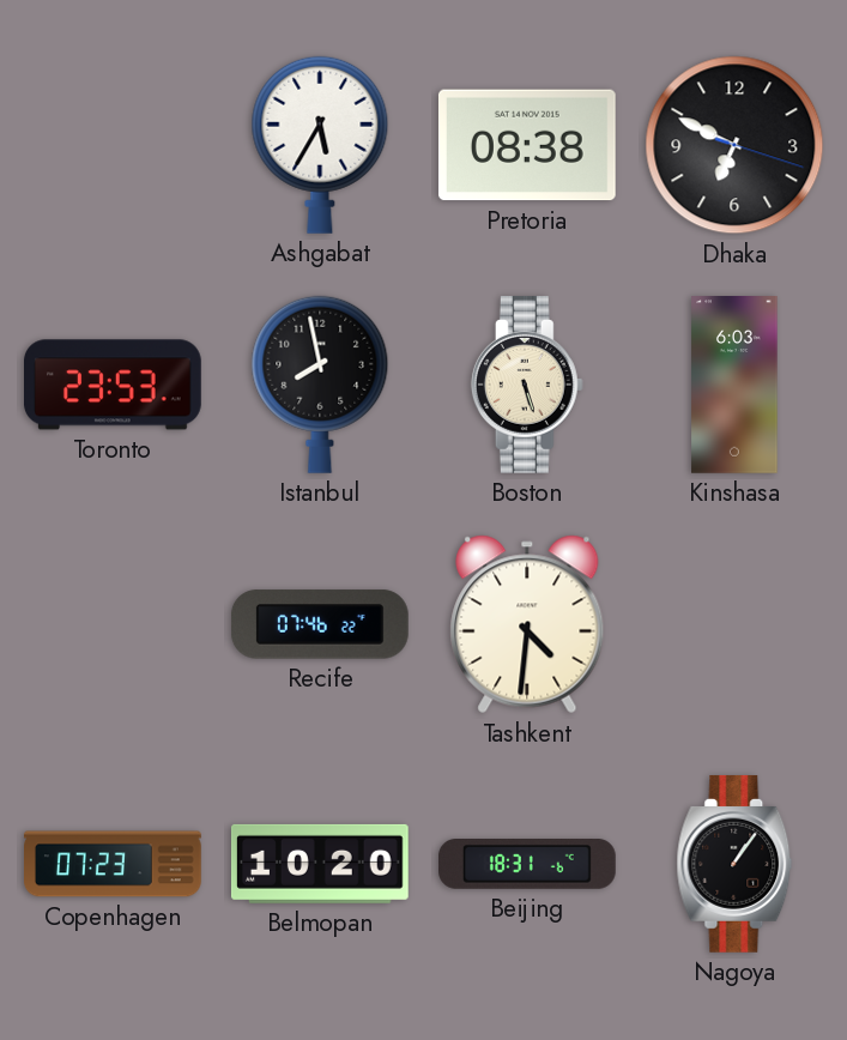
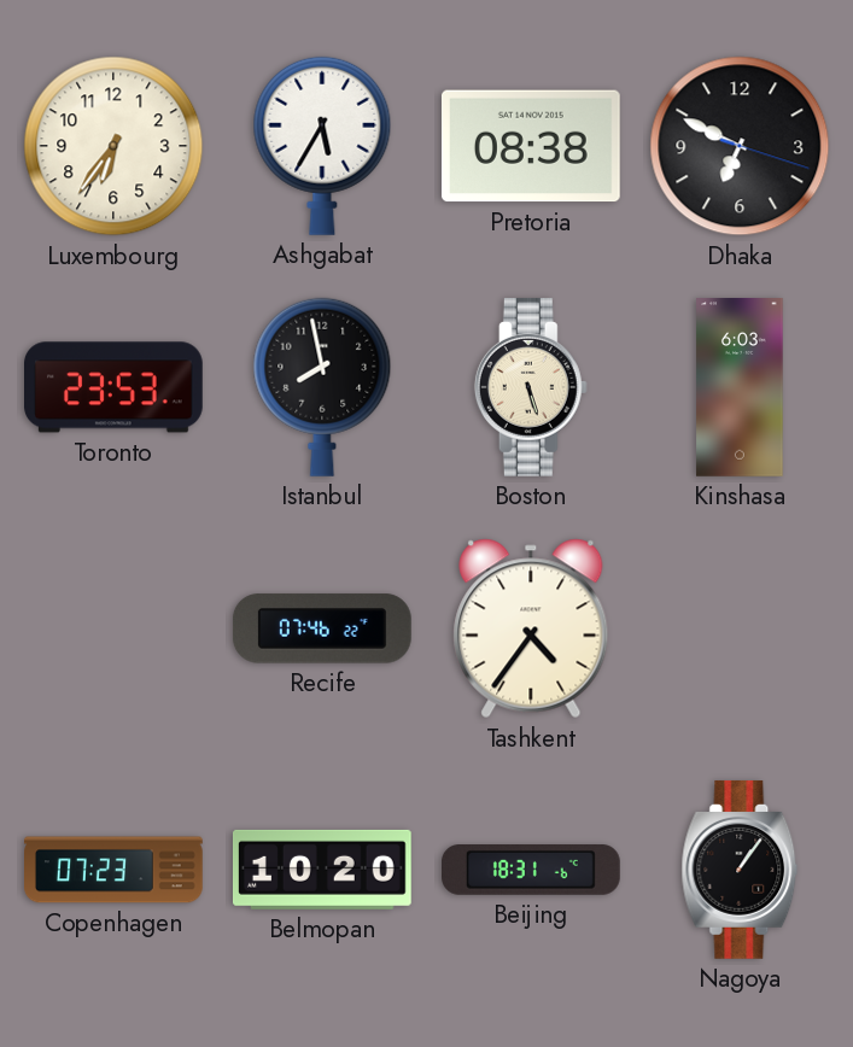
Luxembourg: none -> 6:36
Tashkent: 4:31 -> 4:36
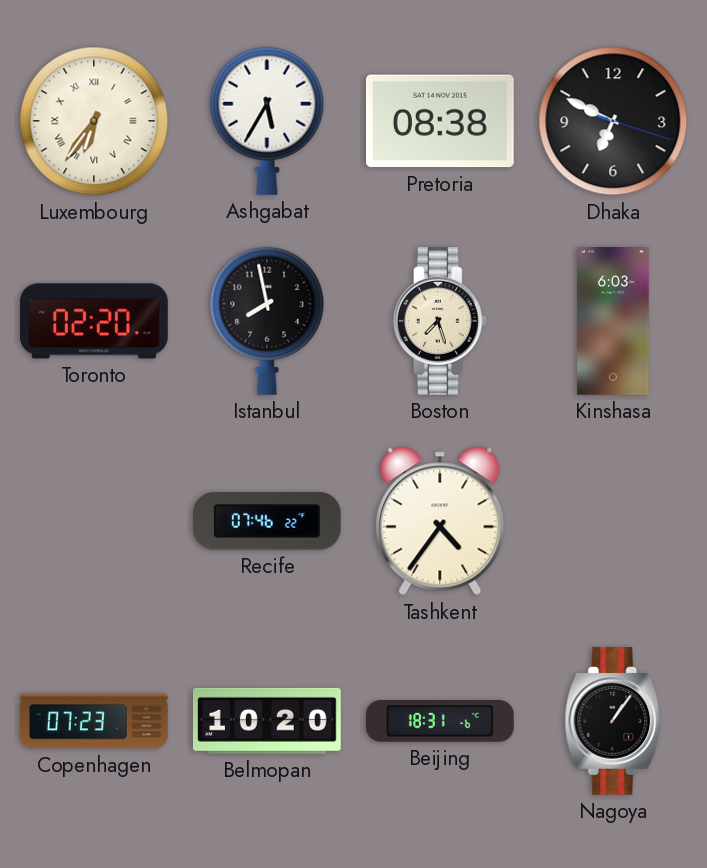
Luxembourg numerals: Arabic -> Roman
Toronto: 23:53 -> 02:20
Boston: 5:27 -> 7:27
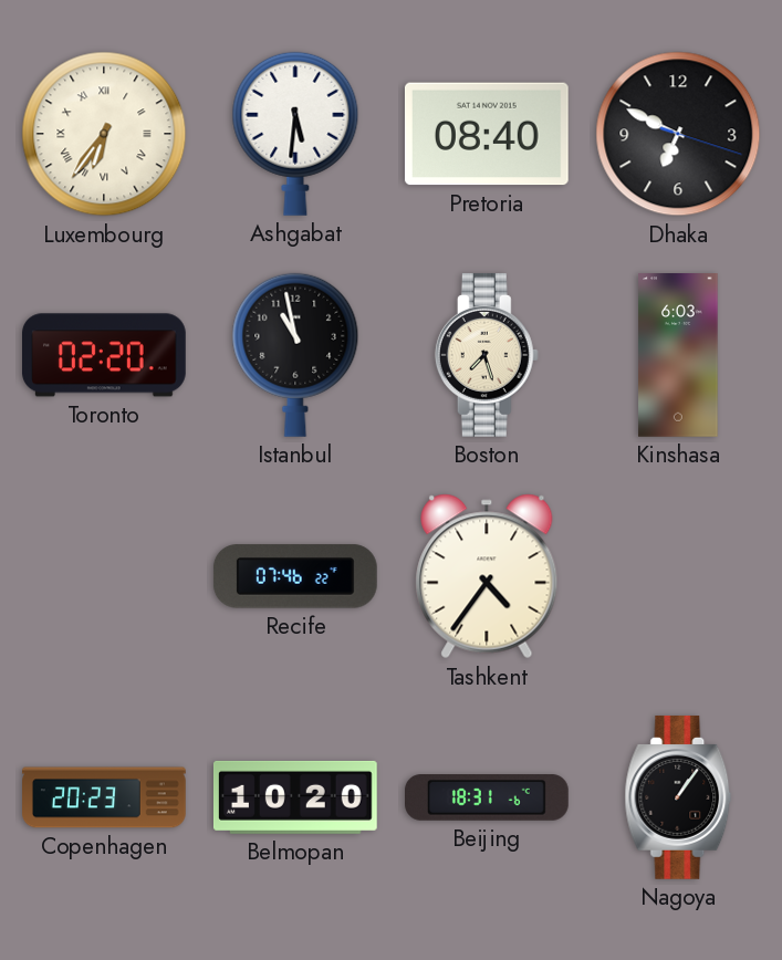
Ashgabat: 5:35 -> 5:31
Pretoria: 08:38 -> 08:40
Istanbul: 7:58 -> 10:58
Copenhagen: 07:23 -> 20:23
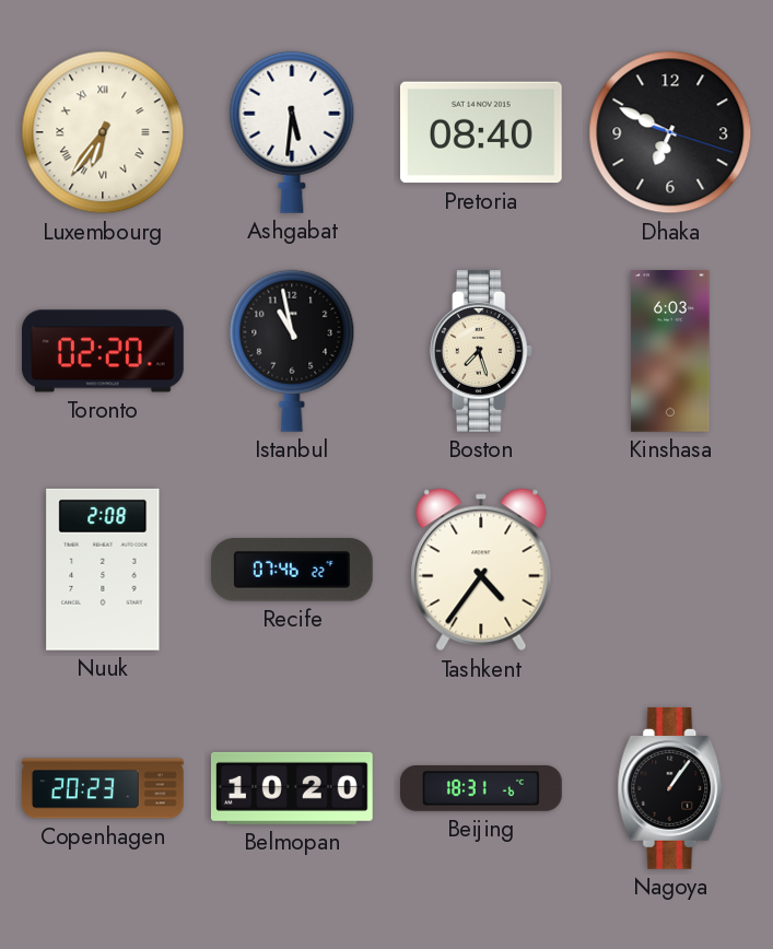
Nuuk: none -> 2:08
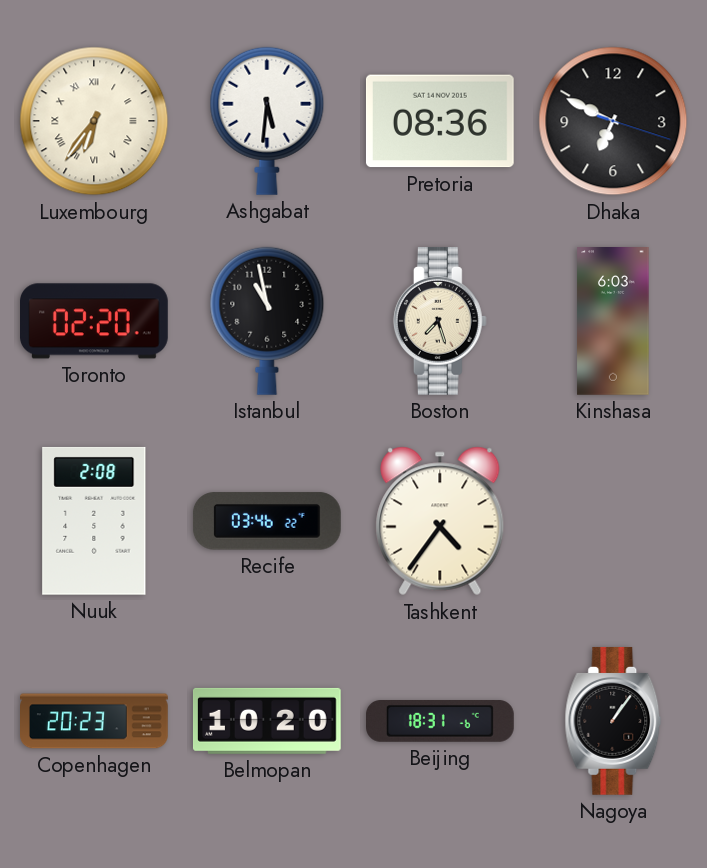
Pretoria: 08:40 -> 08:36
Recife: 07:46 -> 03:46
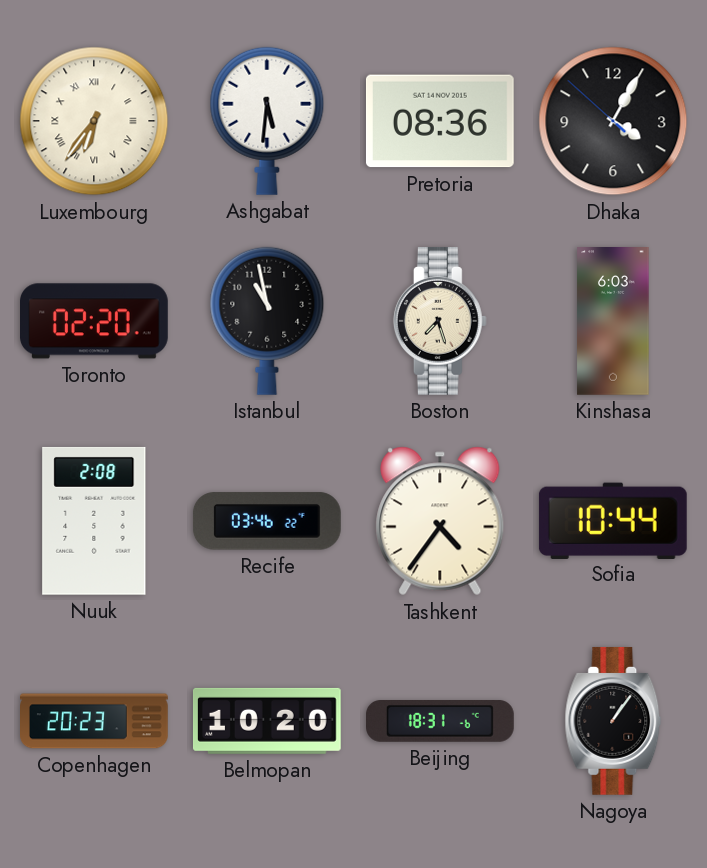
Dhaka: 6:49 -> 4:04
Sofia: none -> 10:44
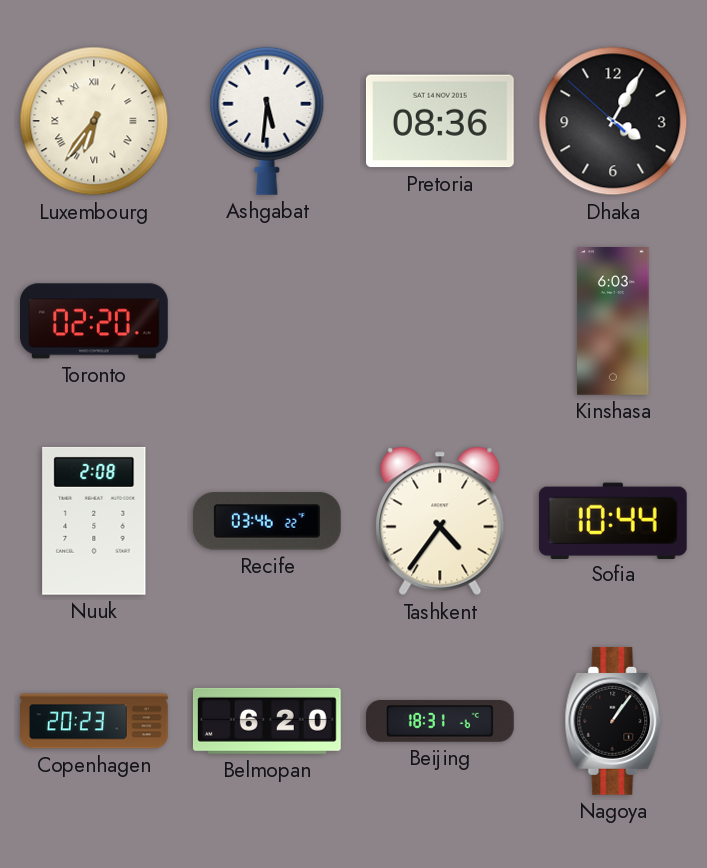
Istanbul: 10:58 -> none
Boston: 7:27 -> none
Belmopan: 10:20 -> 6:20
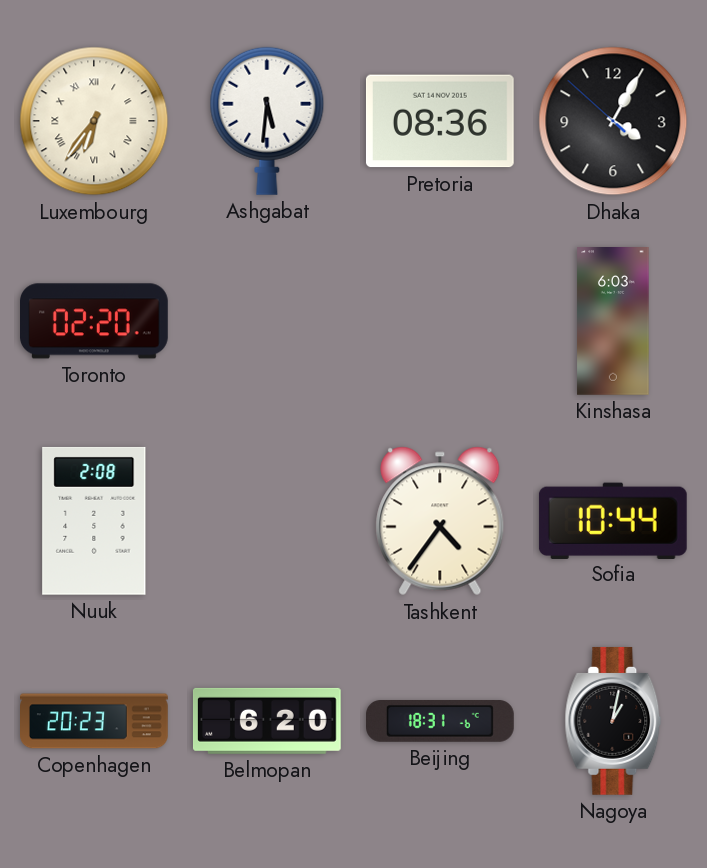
Recife: 03:46 -> none
Nagoya: 1:06 -> 1:02
